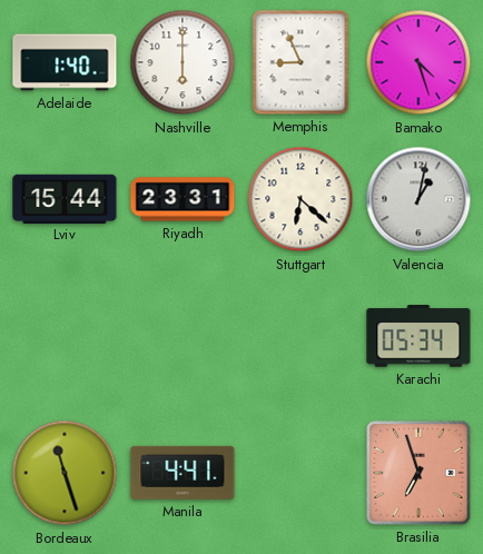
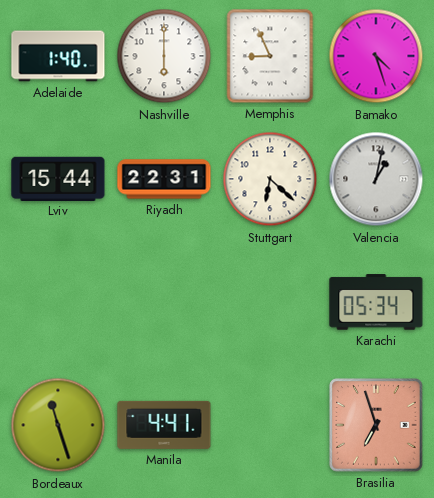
Riyadh: 23:31 -> 22:31
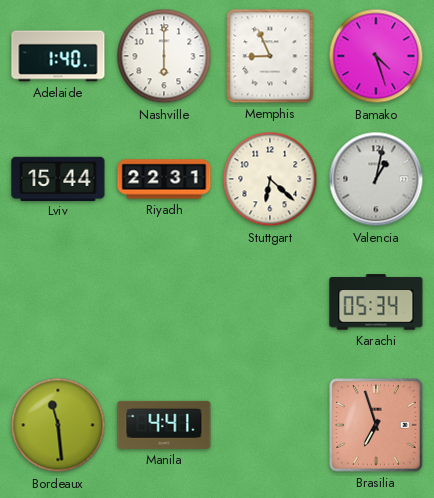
Bordeaux: 11:27 -> 11:29
